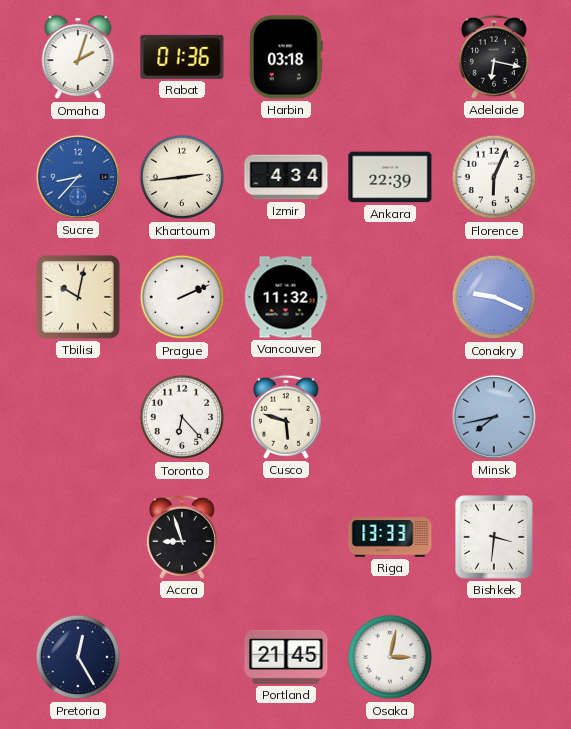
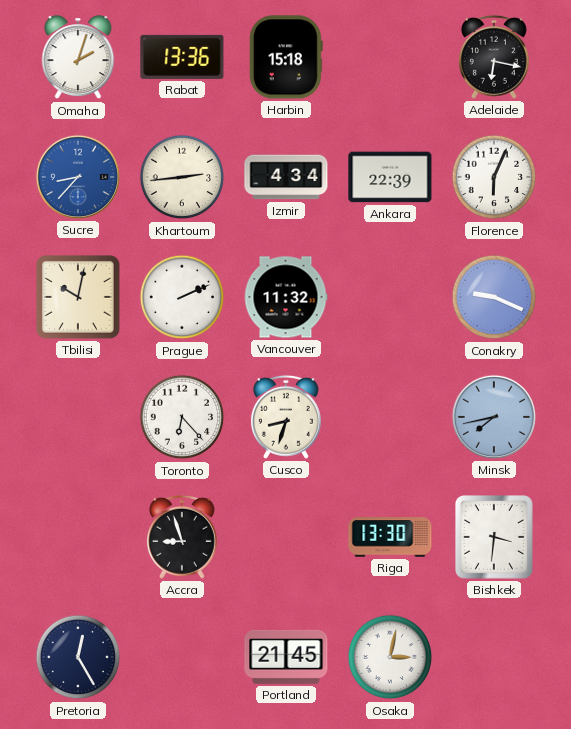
Rabat: 01:36 -> 13:36
Harbin: 03:18 -> 15:18
Cusco: 5:48 -> 8:33
Riga: 13:33 -> 13:30
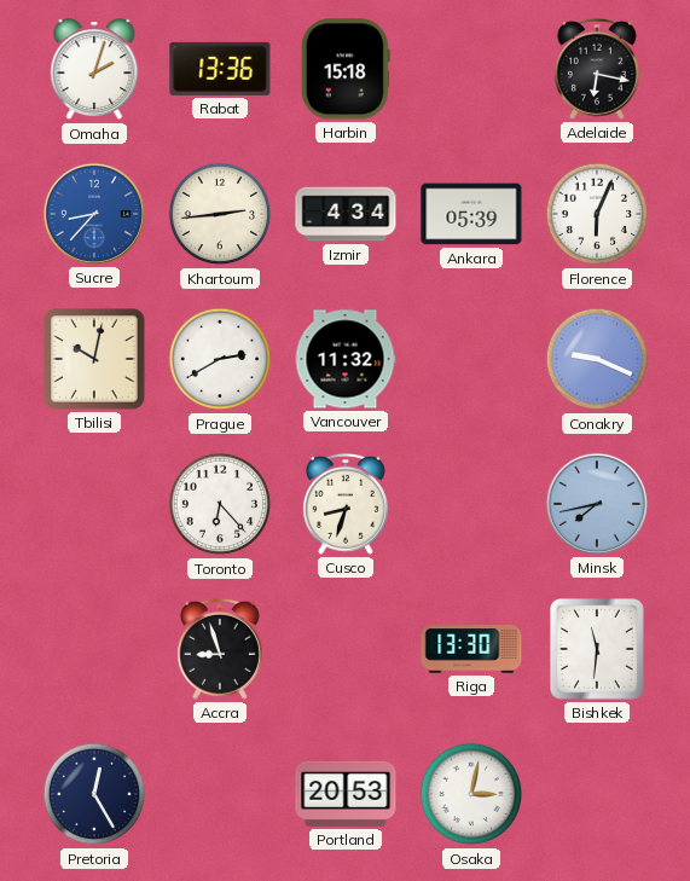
Ankara: 22:39 -> 05:39
Prague: 2:11 -> 2:40
Bishkek: 3:31 -> 11:31
Portland: 21:45 -> 20:53
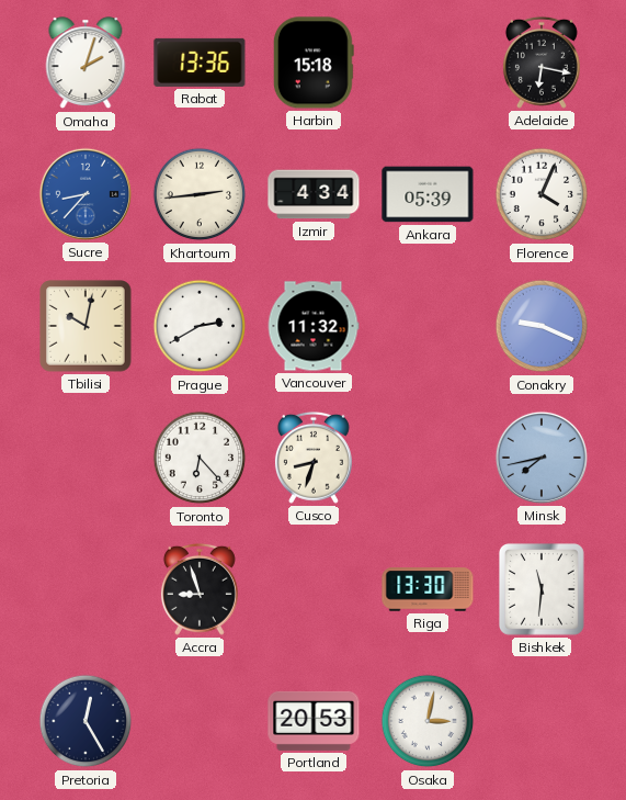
Florence: 6:04 -> 4:04
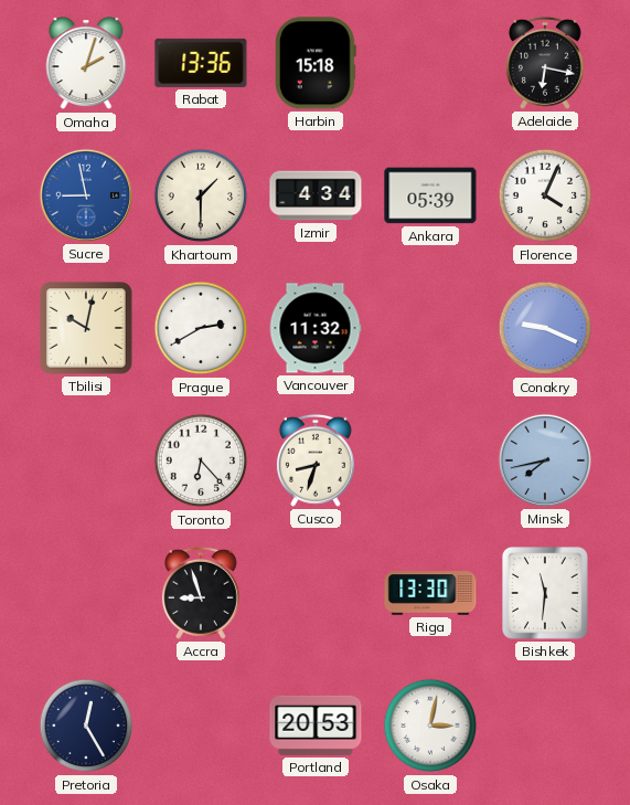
Sucre: 8:37 -> 8:58
Khartoum: 2:44 -> 1:30
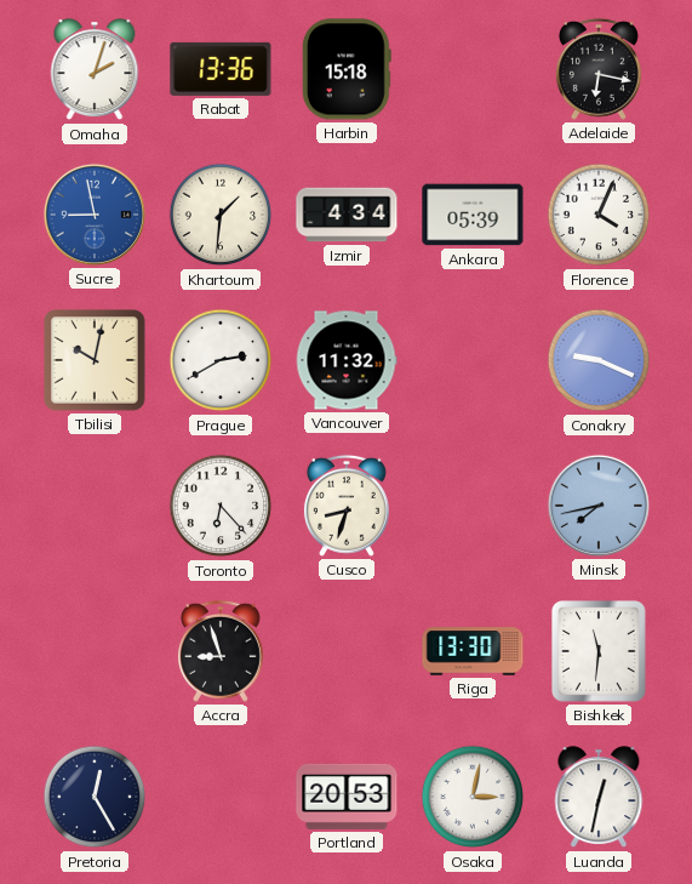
Khartoum: 1:30 -> 1:31
Luanda: none -> 12:32
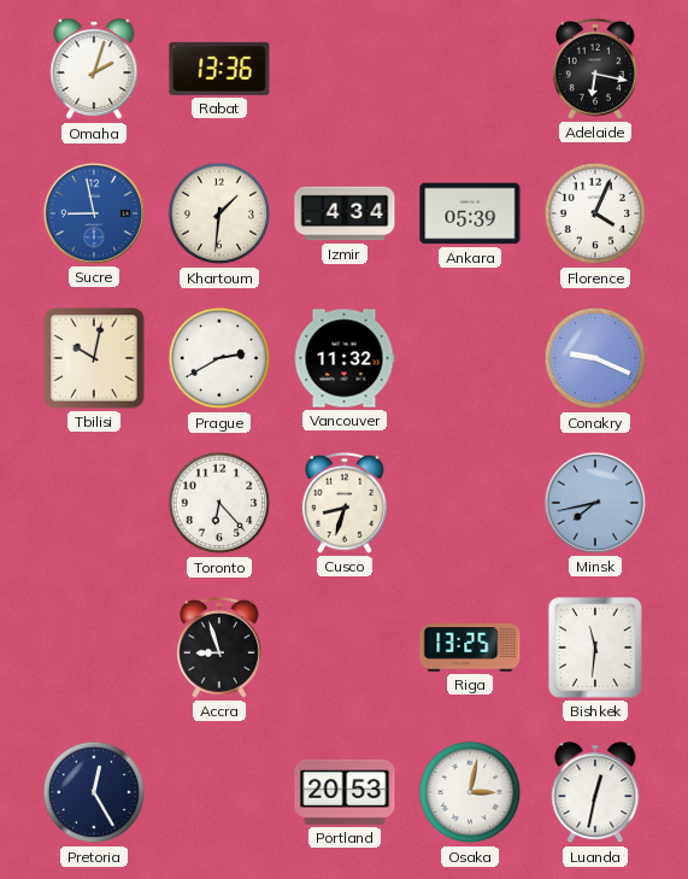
Harbin: 15:18 -> none
Riga: 13:30 -> 13:25
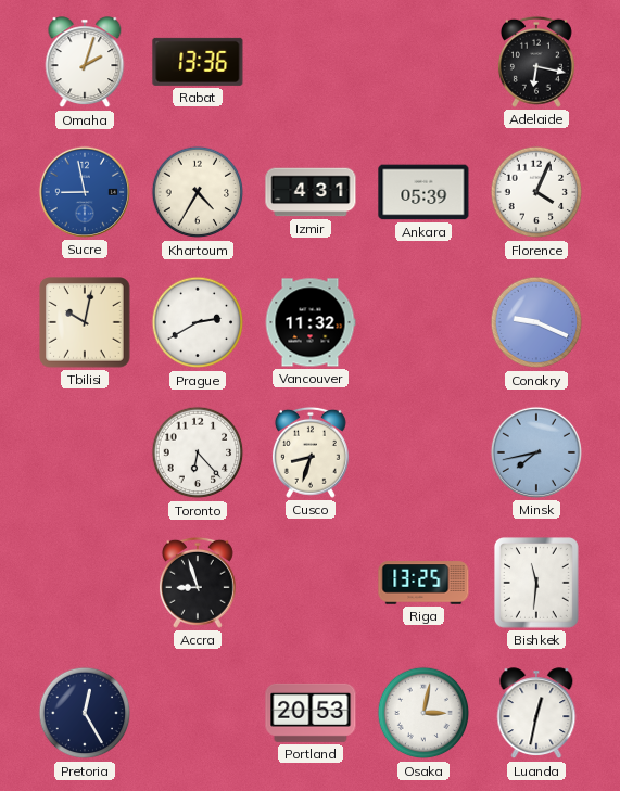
Khartoum: 1:31 -> 4:35
Izmir: 4:34 -> 4:31
